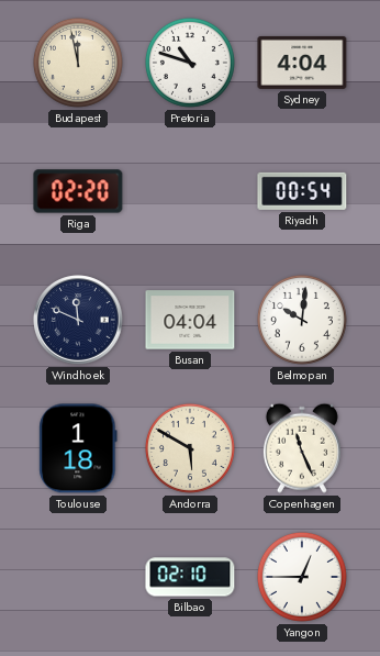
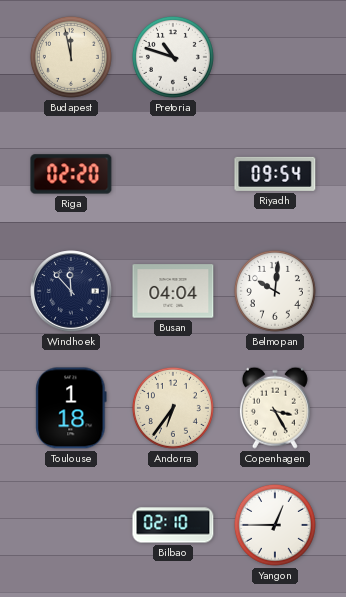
Sydney: 4:04 -> none
Riyadh: 00:54 -> 09:54
Windhoek: 11:49 -> 11:53
Andorra: 5:50 -> 6:36
Copenhagen: 11:26 -> 3:25
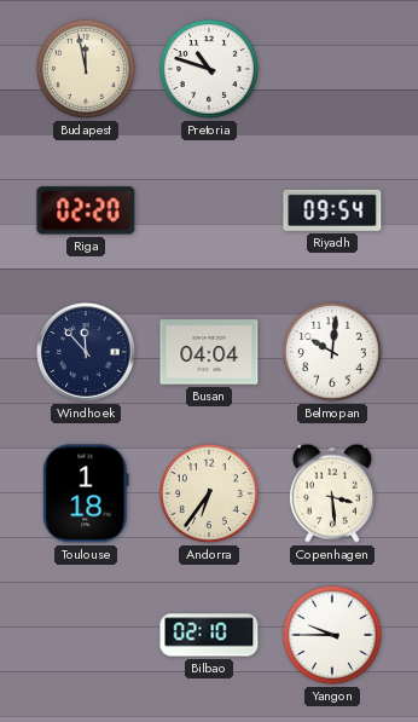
Copenhagen: 3:25 -> 3:29
Yangon: 12:45 -> 9:45
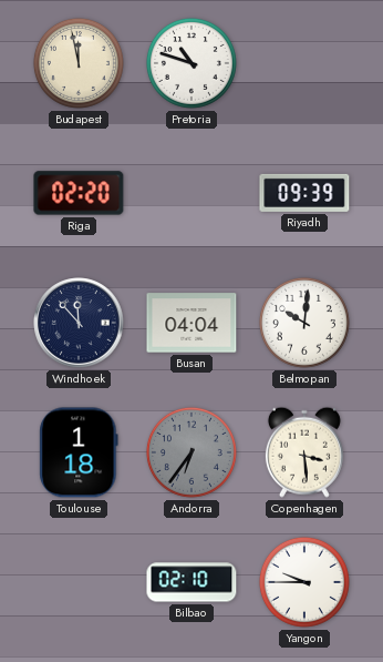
Riyadh: 09:54 -> 09:39
Andorra dial: cream -> grey
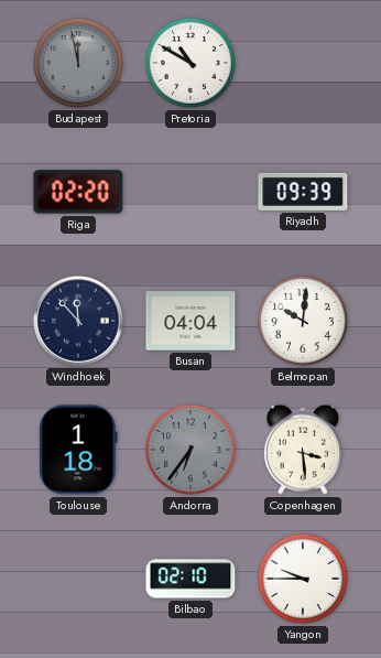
Budapest dial: cream -> grey
Pretoria: 10:48 -> 10:50
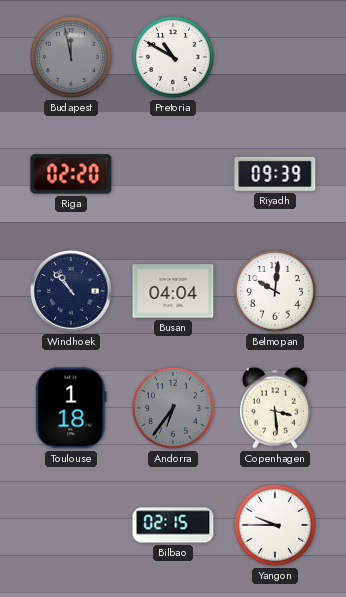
Windhoek: 11:53 -> 10:53
Bilbao: 02:10 -> 02:15
